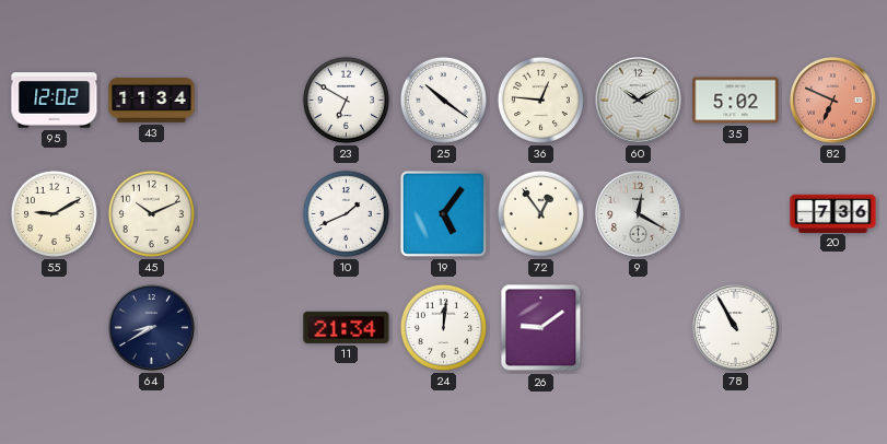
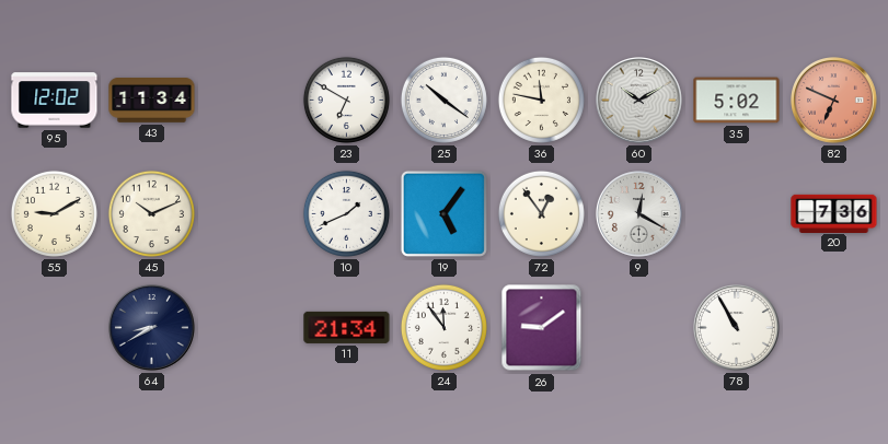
36: 12:46 -> 11:47
24: 12:01 -> 11:54
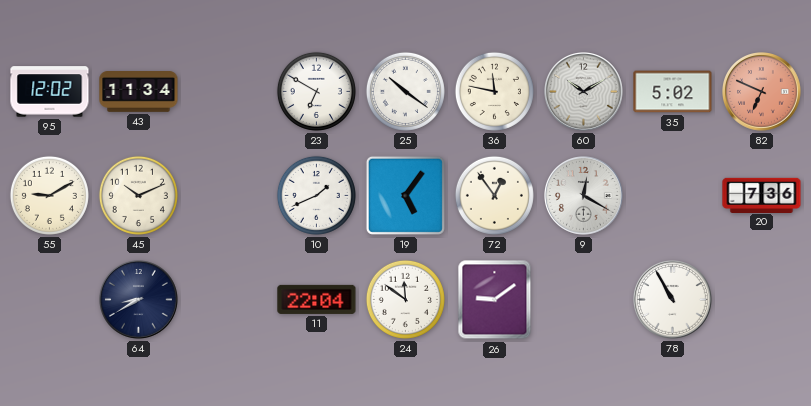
11: 21:34 -> 22:04
24: 11:54 -> 11:51
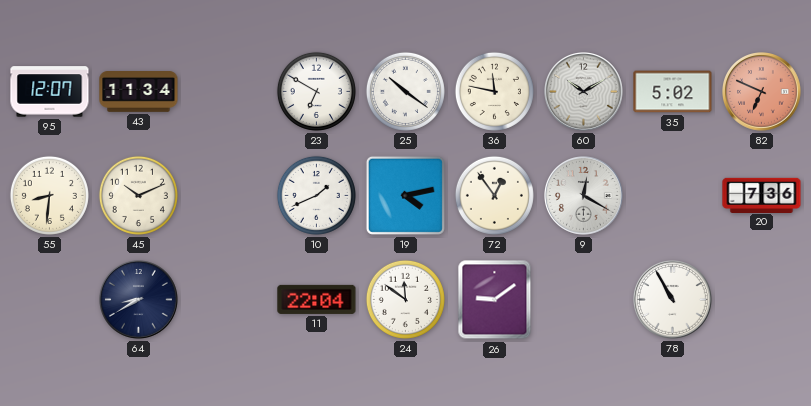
95: 12:02 -> 12:07
55: 9:10 -> 8:31
19: 5:06 -> 4:13
